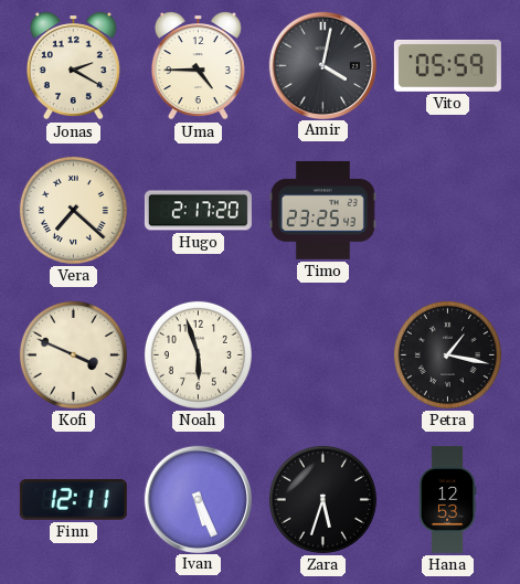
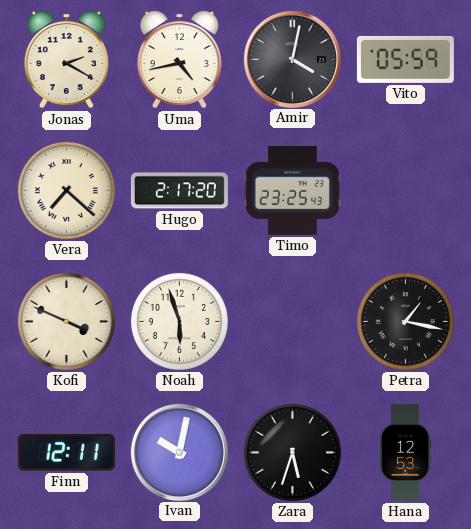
Uma: 4:45 -> 4:43
Ivan: 5:26 -> 10:02
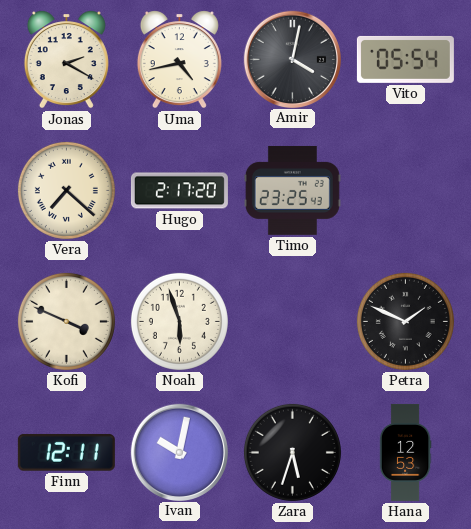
Vito: 05:59 -> 05:54
Petra: 1:17 -> 1:49
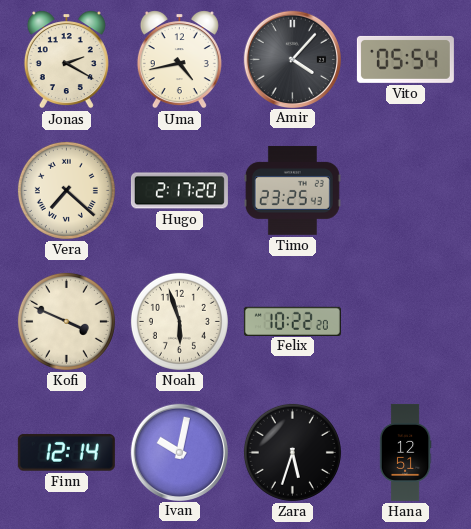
Amir: 4:02 -> 4:07
Felix: none -> 10:22
Petra: 1:49 -> none
Finn: 12:11 -> 12:14
Hana: 12:53 -> 12:51
